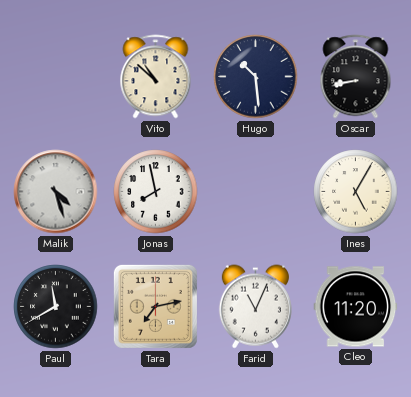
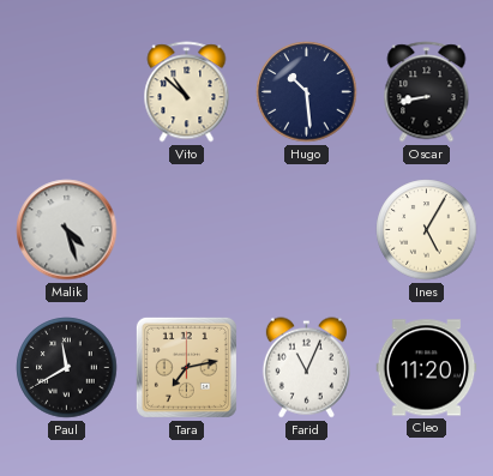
Jonas: 7:58 -> none
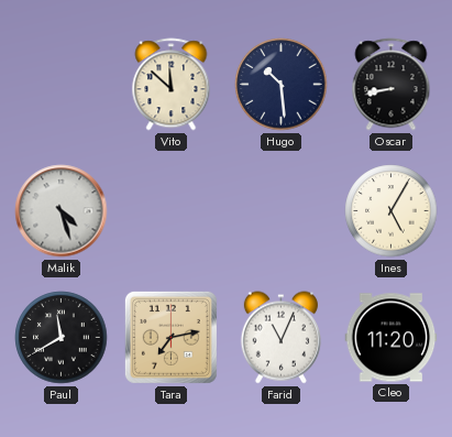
Vito: 10:52 -> 11:52
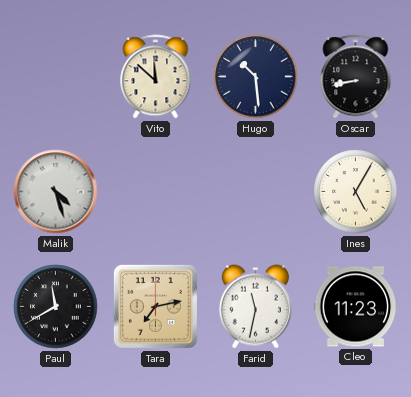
Farid: 11:04 -> 11:32
Cleo: 11:20 -> 11:23
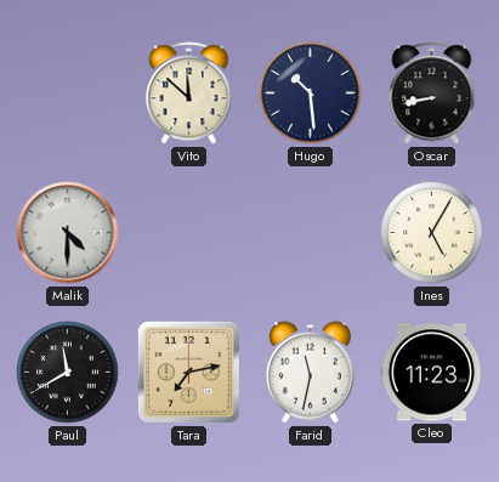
Malik: 4:27 -> 4:30
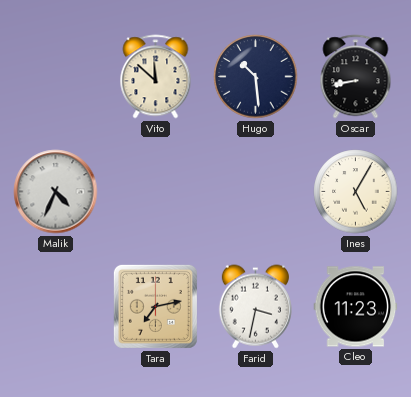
Malik: 4:30 -> 4:34
Paul: 11:40 -> none
Farid: 11:32 -> 3:32
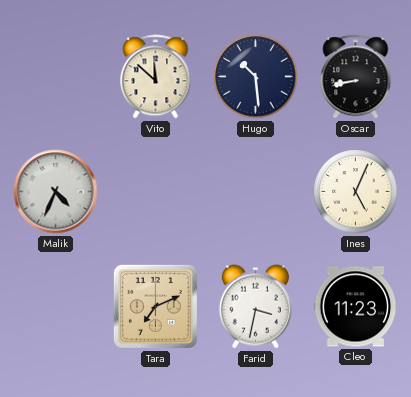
Ines: 5:05 -> 5:04
Tara: 7:13 -> 7:11
